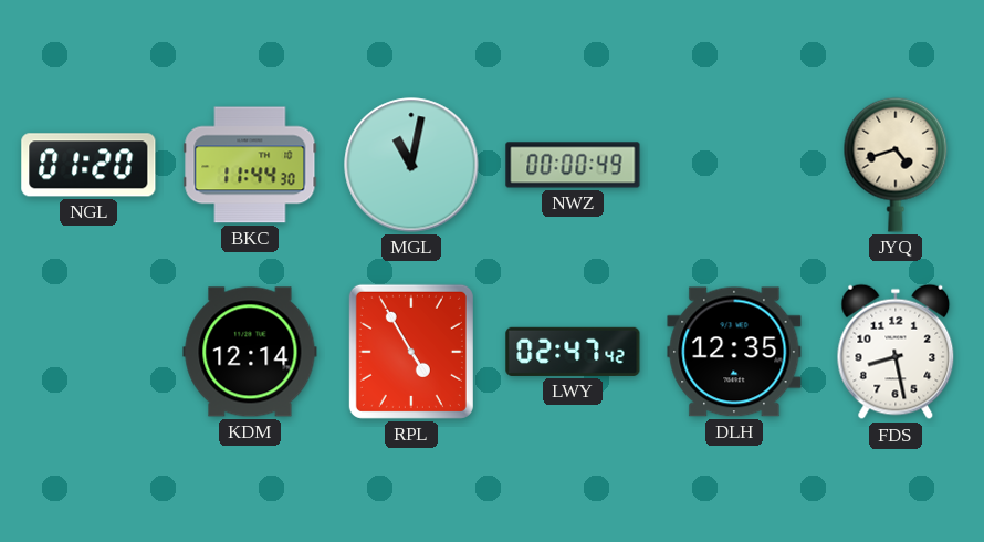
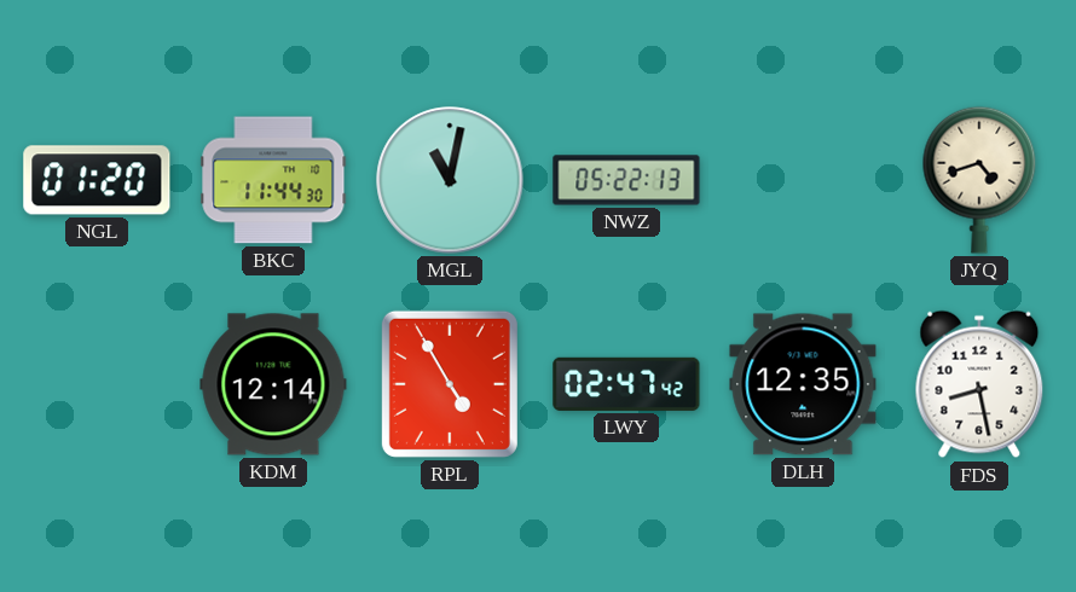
NWZ: 00:00 -> 05:22
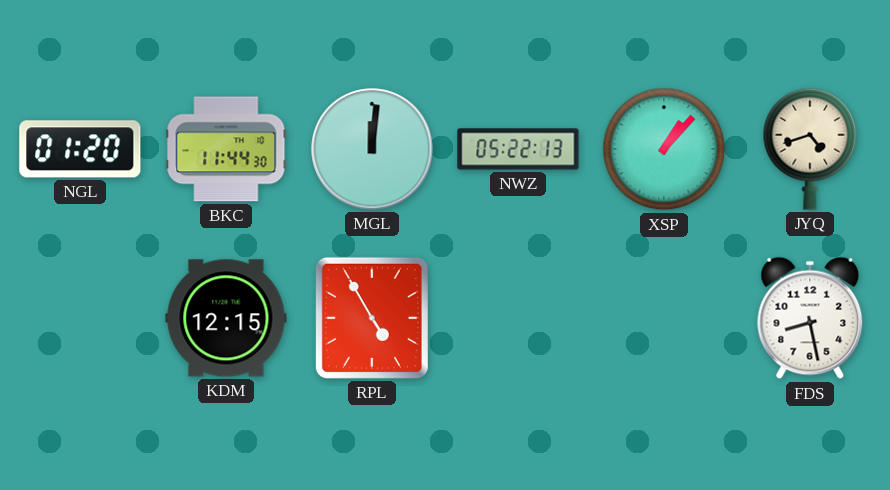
MGL: 11:02 -> 12:01
XSP: none -> 1:07
KDM: 12:14 -> 12:15
LWY: 02:47 -> none
DLH: 12:35 -> none
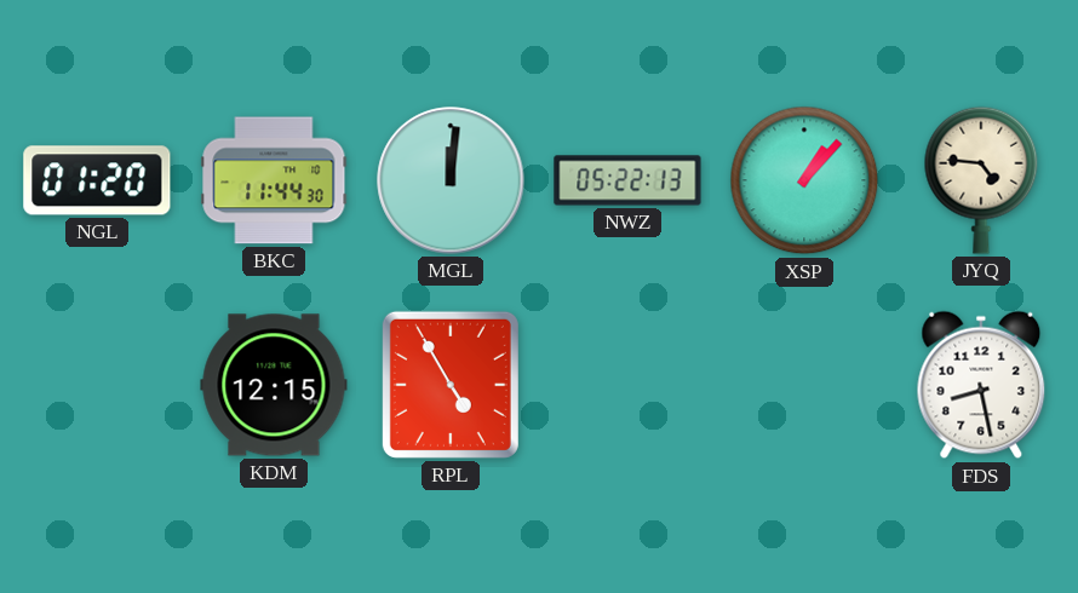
JYQ: 4:42 -> 4:46
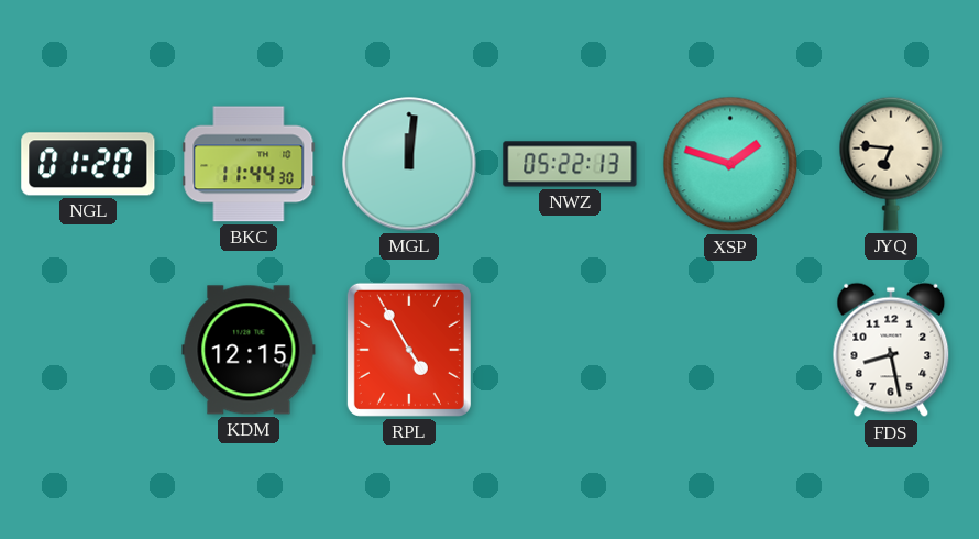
XSP: 1:07 -> 1:48
JYQ: 4:46 -> 6:46
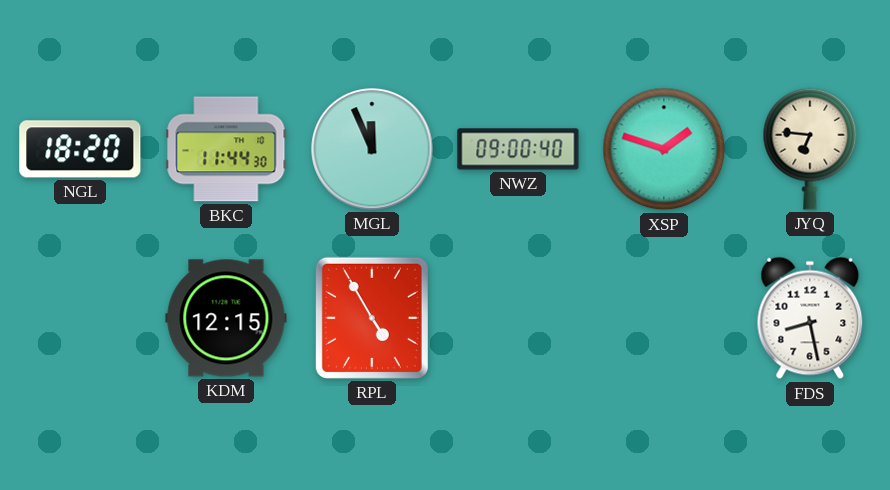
NGL: 01:20 -> 18:20
MGL: 12:01 -> 11:56
NWZ: 05:22 -> 09:00
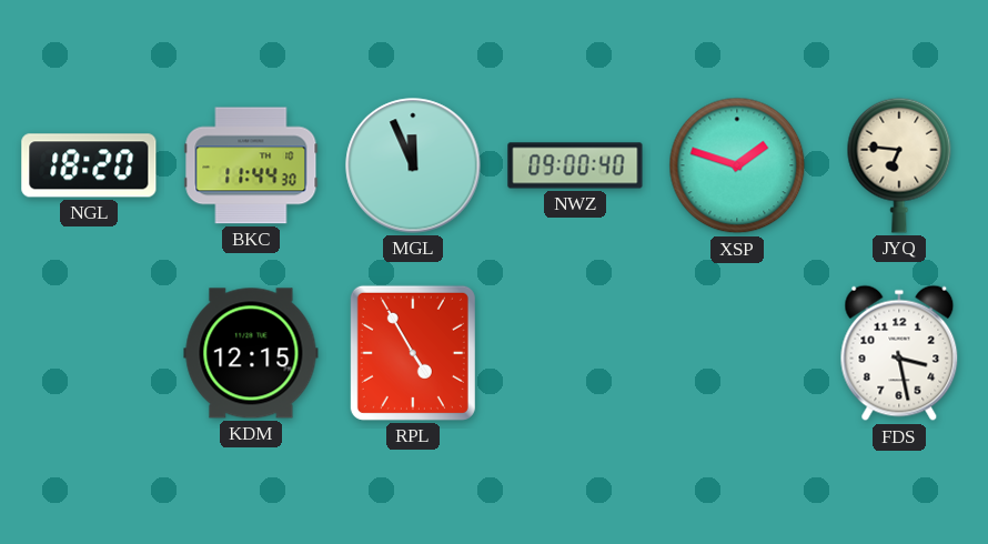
FDS: 8:28 -> 3:28
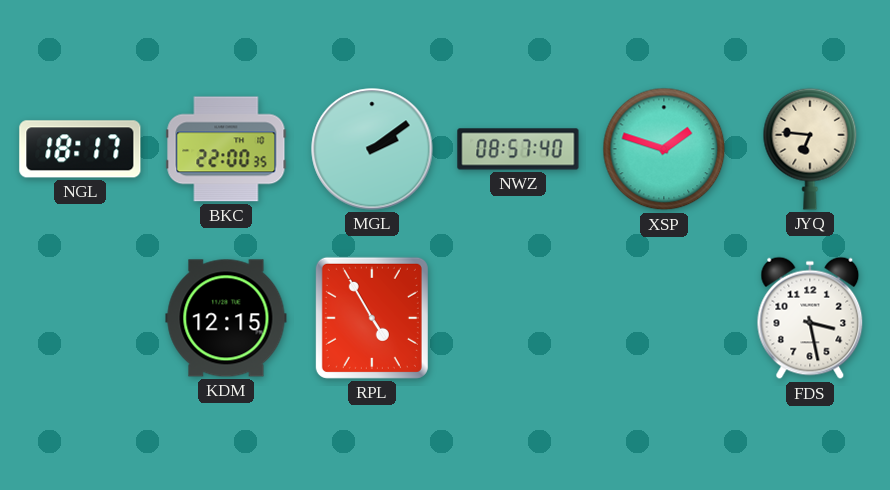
NGL: 18:20 -> 18:17
BKC: 11:44 -> 22:00
MGL: 11:56 -> 2:09
NWZ: 09:00 -> 08:57
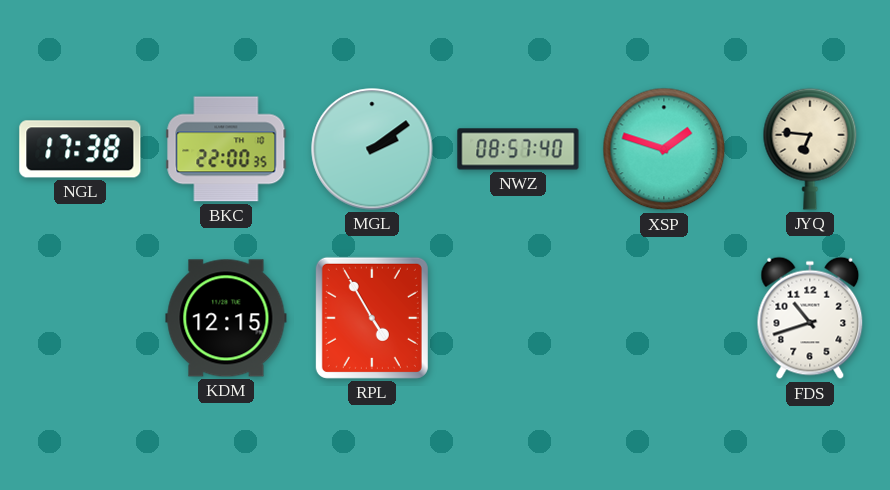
NGL: 18:17 -> 17:38
FDS: 3:28 -> 10:42
